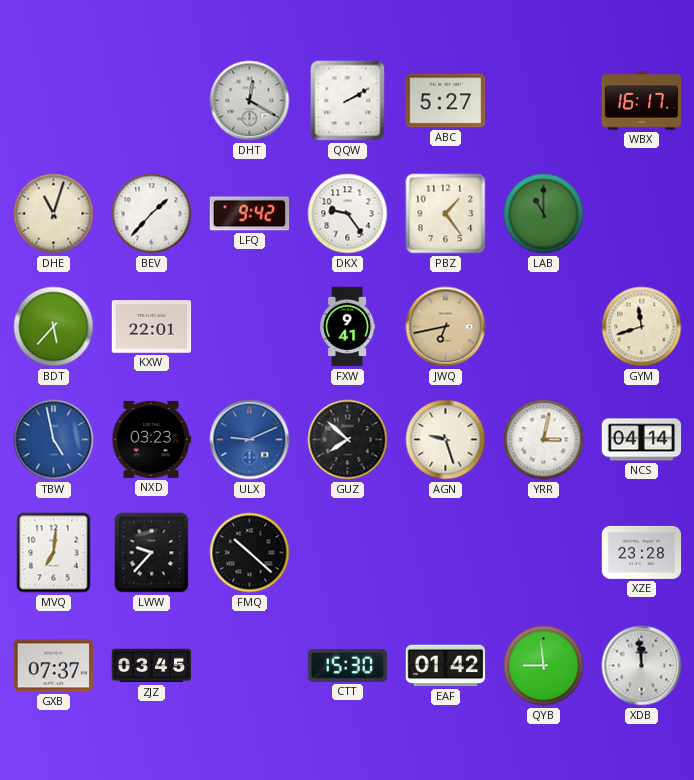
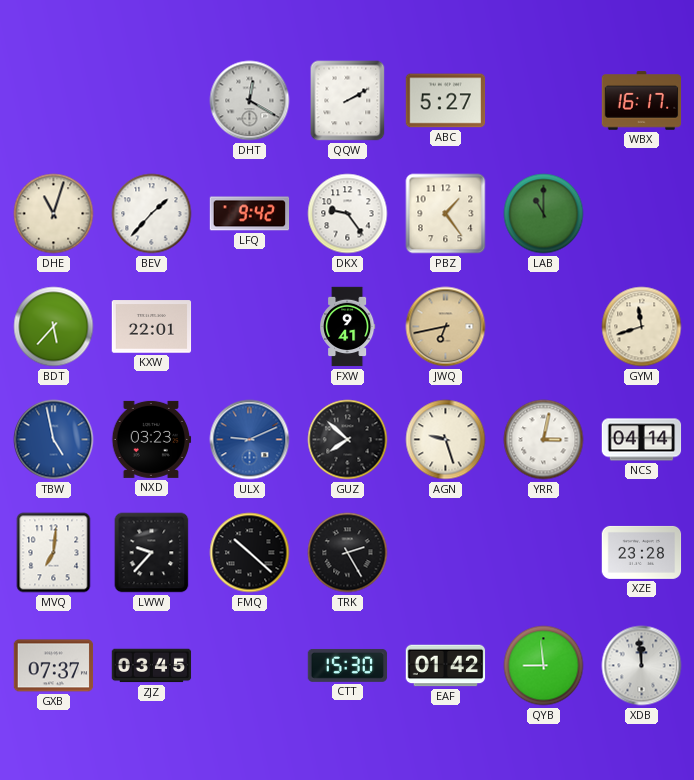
TRK: none -> 2:25
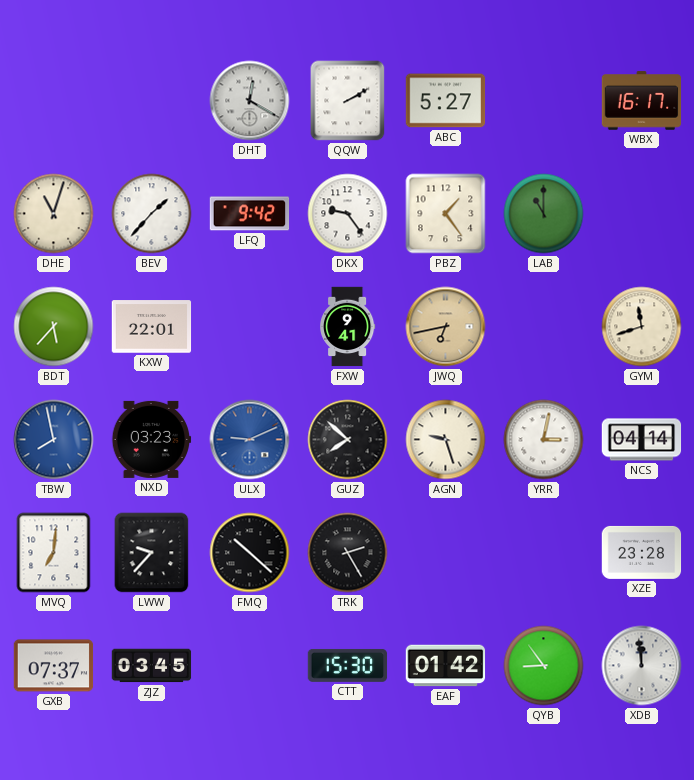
TBW: 4:58 -> 7:58
QYB: 8:59 -> 8:54
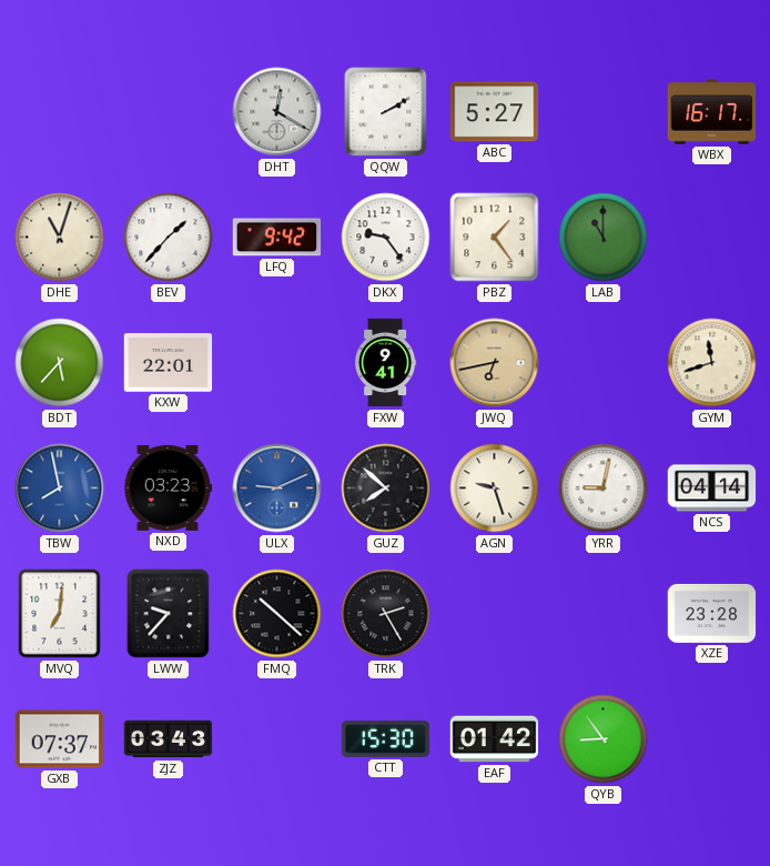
YRR: 3:02 -> 9:02
ZJZ: 03:45 -> 03:43
XDB: 11:59 -> none
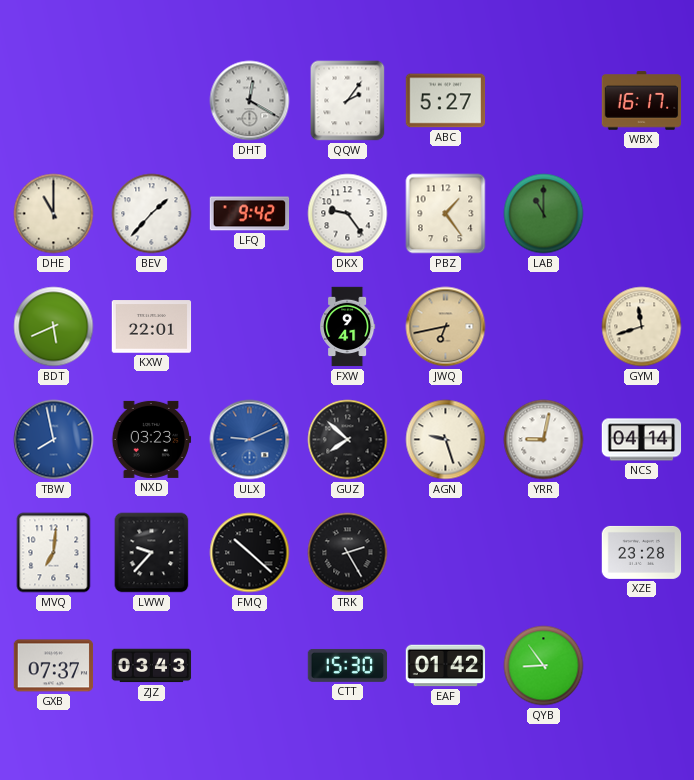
QQW: 2:10 -> 2:06
DHE: 11:03 -> 11:00
BDT: 5:37 -> 5:41
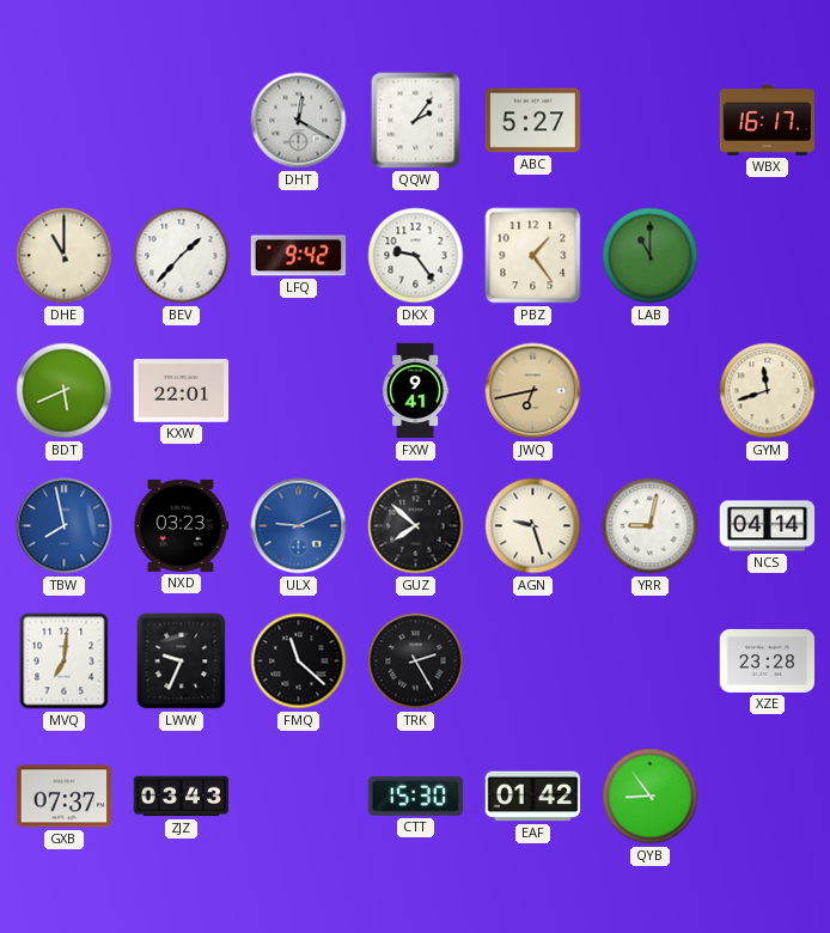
LWW: 9:37 -> 9:34
FMQ: 10:22 -> 11:22
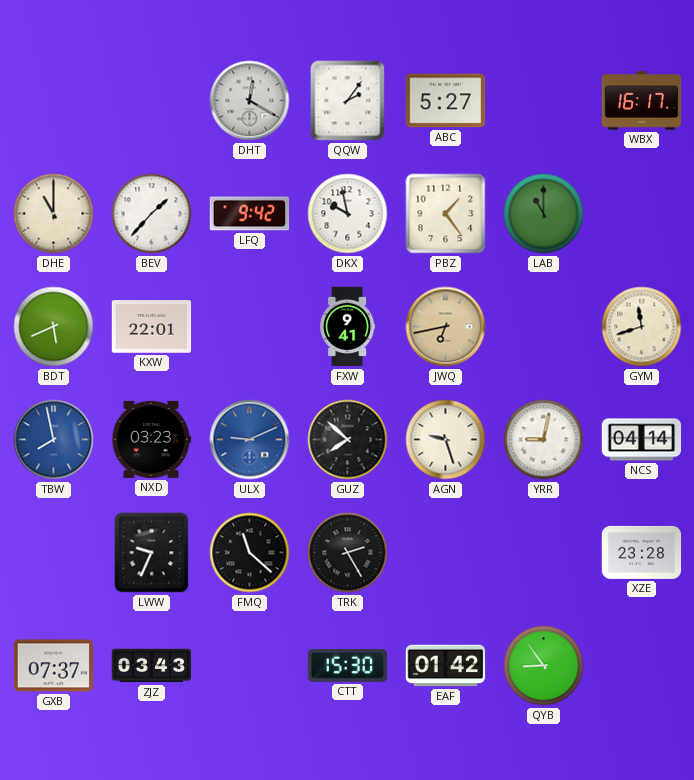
DKX: 9:24 -> 9:58
MVQ: 7:01 -> none
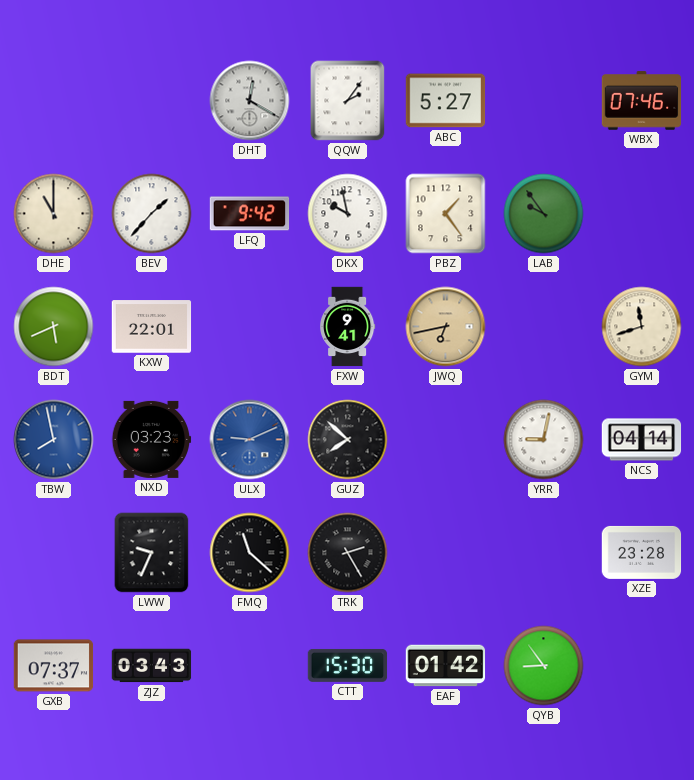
WBX: 16:17 -> 07:46
LAB: 11:00 -> 9:54
AGN: 9:27 -> none
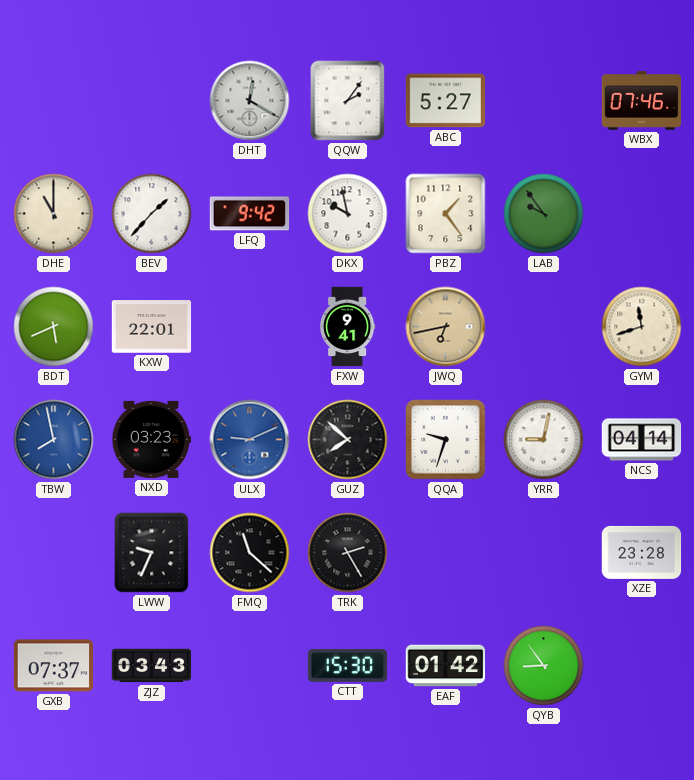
QQA: none -> 9:33
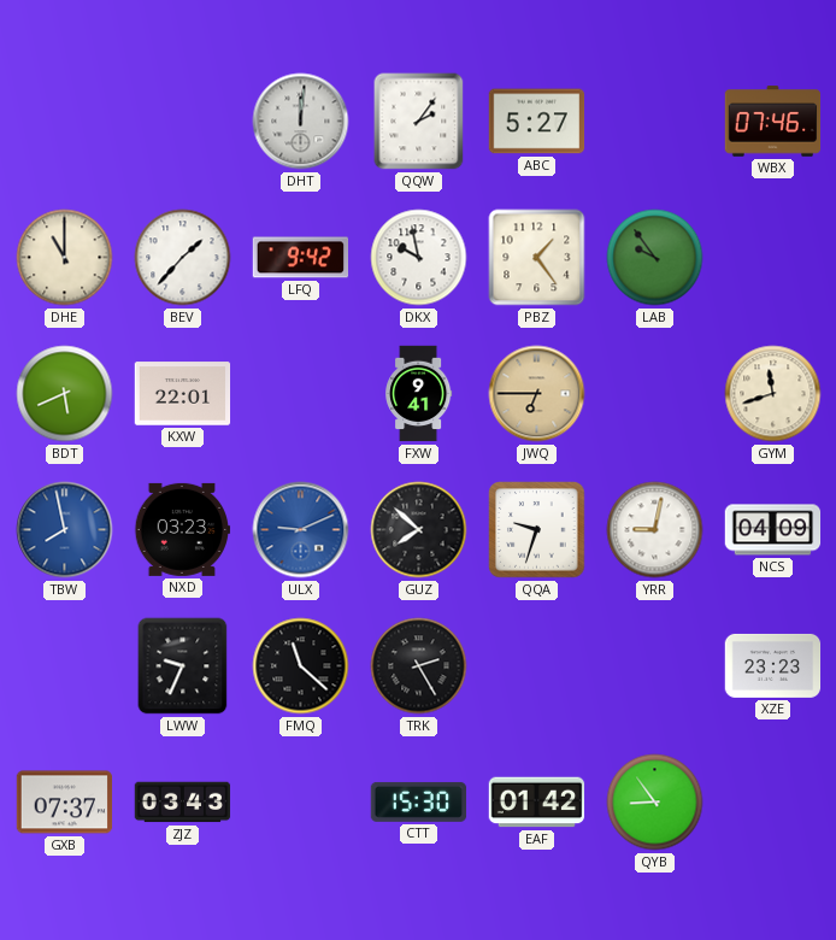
DHT: 12:20 -> 12:01
JWQ: 6:43 -> 6:45
NCS: 04:14 -> 04:09
XZE: 23:28 -> 23:23
